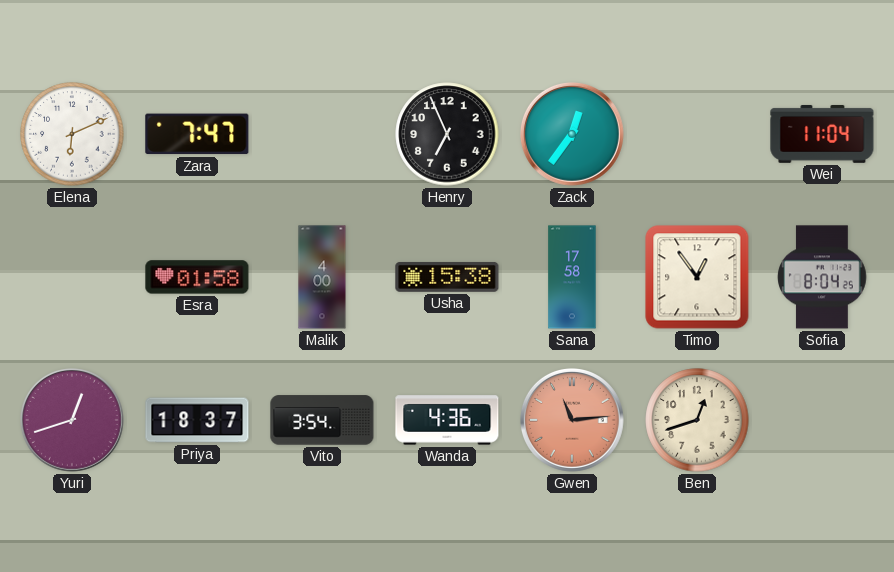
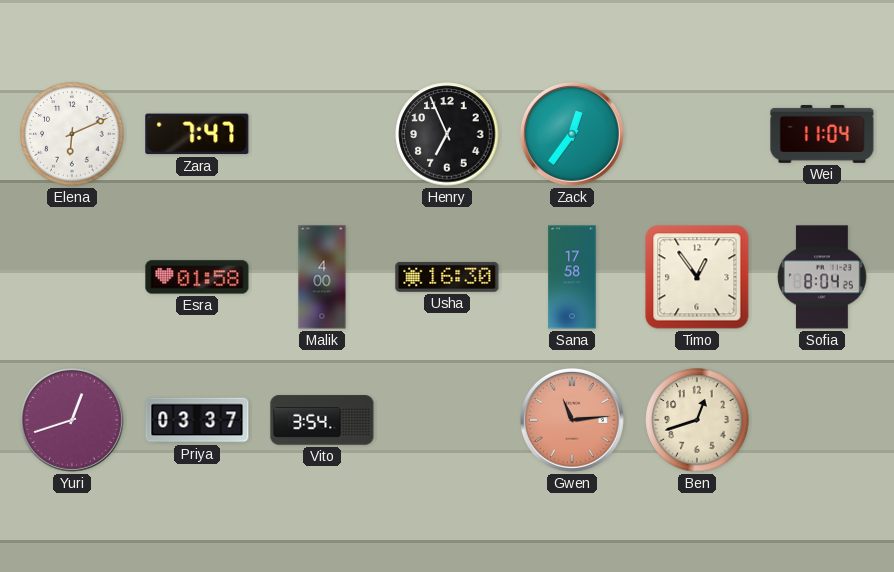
Usha: 15:38 -> 16:30
Priya: 18:37 -> 03:37
Wanda: 4:36 -> none
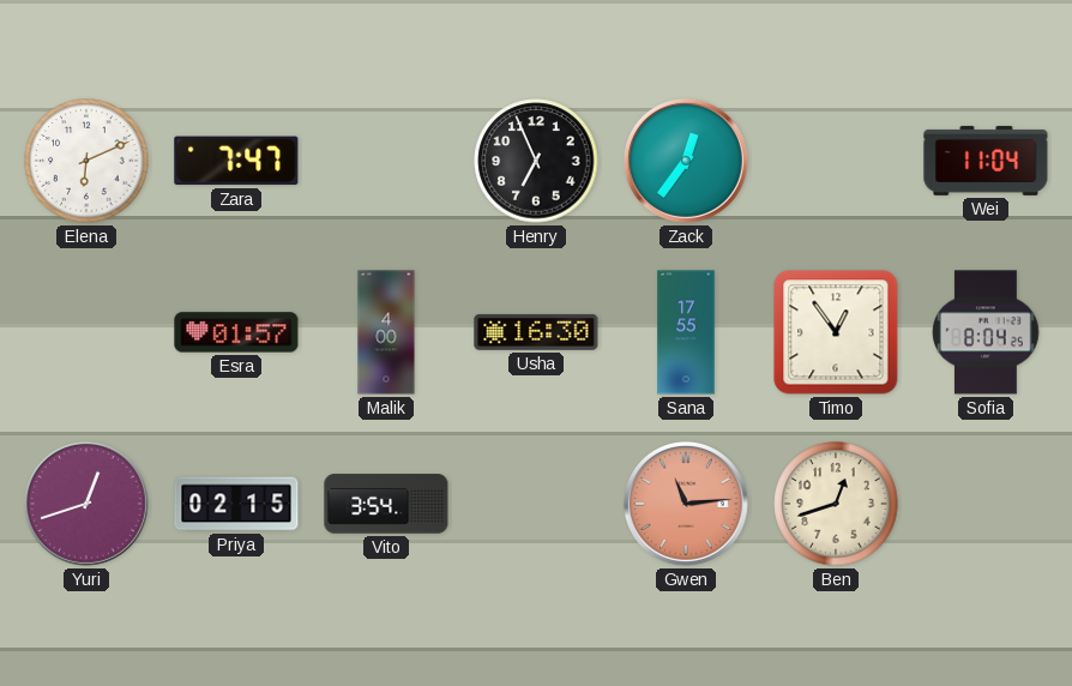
Esra: 01:58 -> 01:57
Sana: 17:58 -> 17:55
Priya: 03:37 -> 02:15
